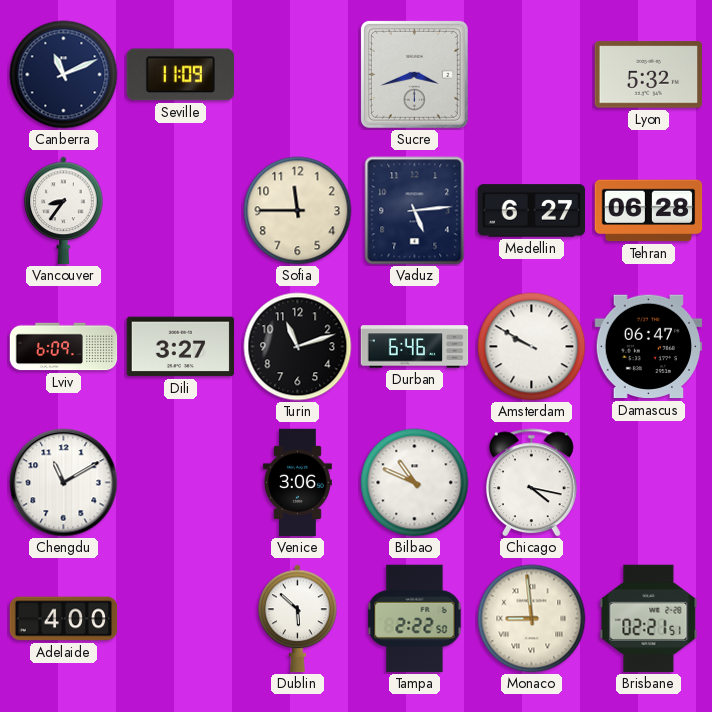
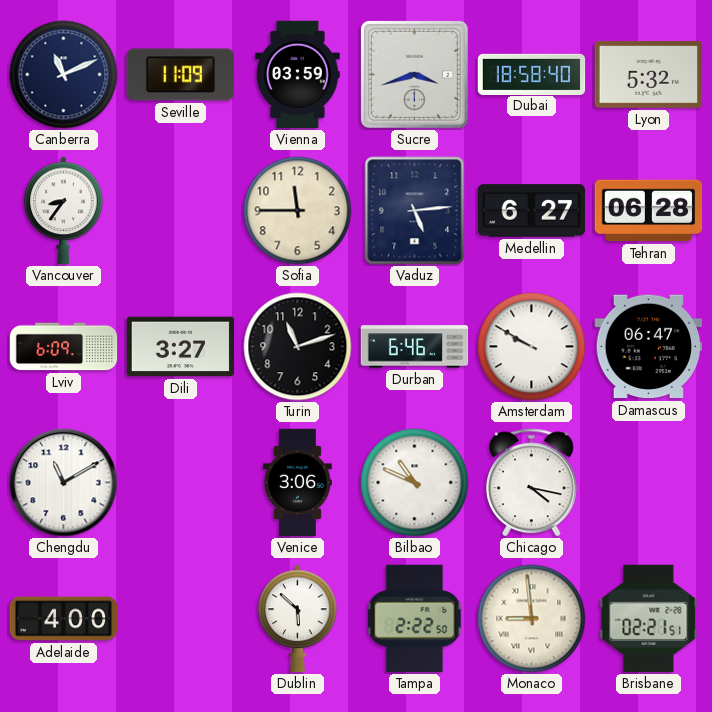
Vienna: none -> 03:59
Dubai: none -> 18:58
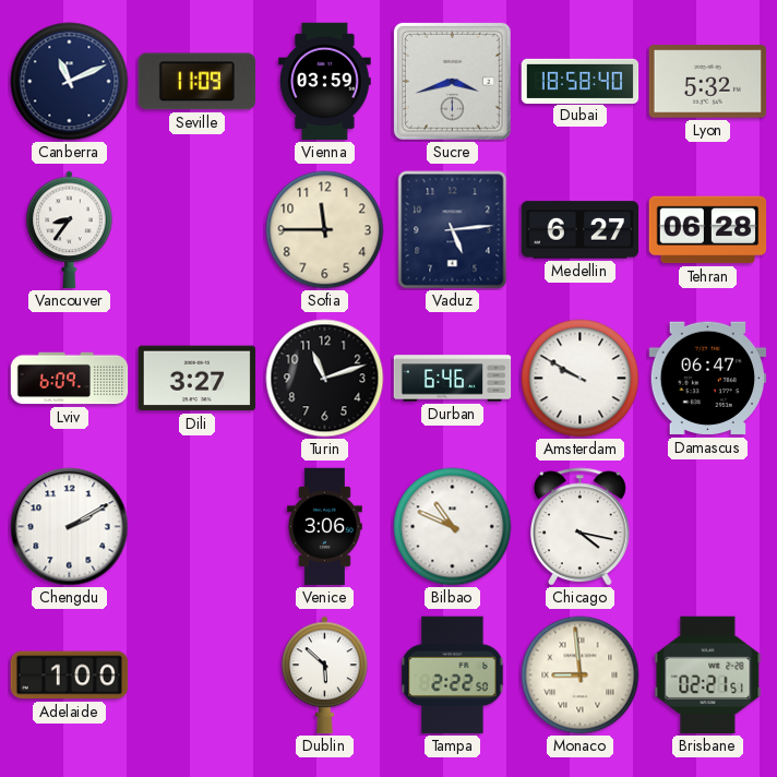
Chengdu: 11:10 -> 2:10
Adelaide: 4:00 -> 1:00
